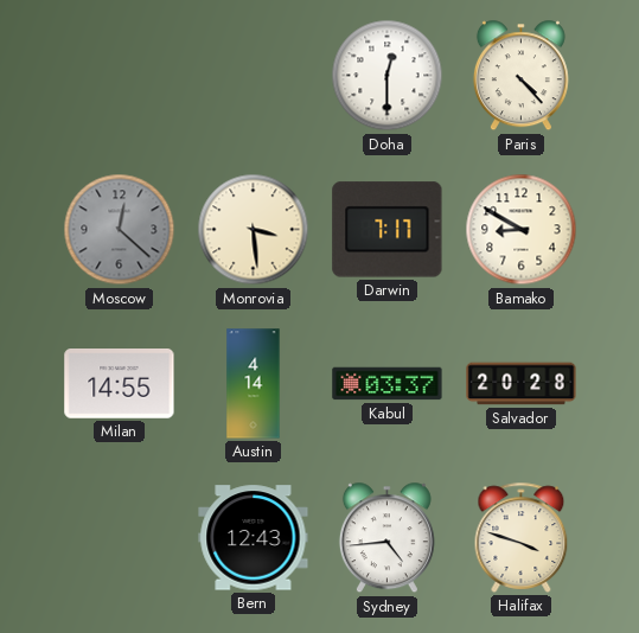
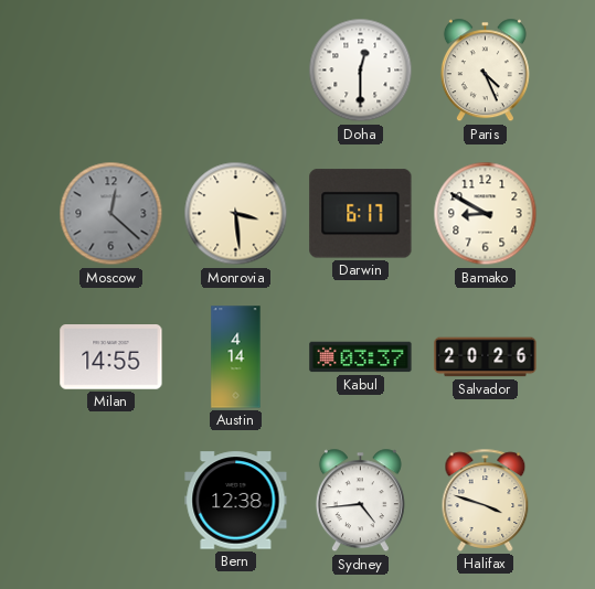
Paris: 4:23 -> 4:26
Darwin: 7:17 -> 6:17
Salvador: 20:28 -> 20:26
Bern: 12:43 -> 12:38
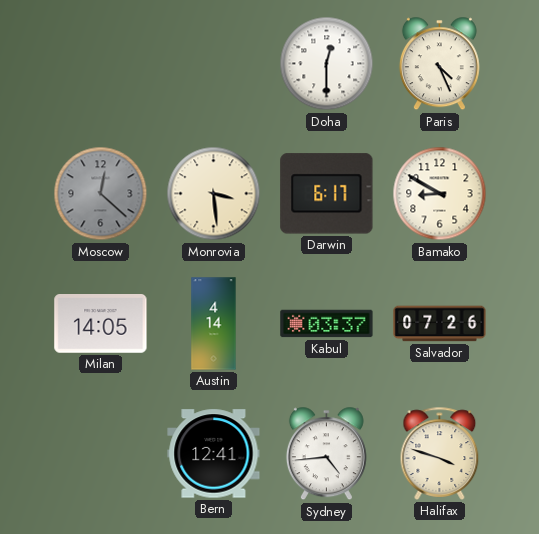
Milan: 14:55 -> 14:05
Salvador: 20:26 -> 07:26
Bern: 12:38 -> 12:41
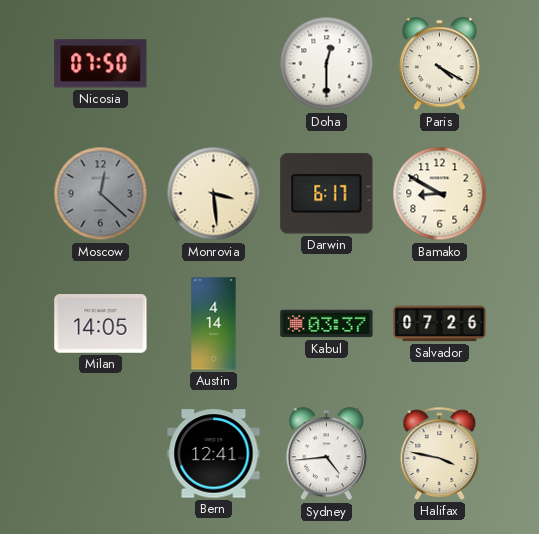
Nicosia: none -> 07:50
Paris: 4:26 -> 4:20
Halifax: 3:48 -> 3:47
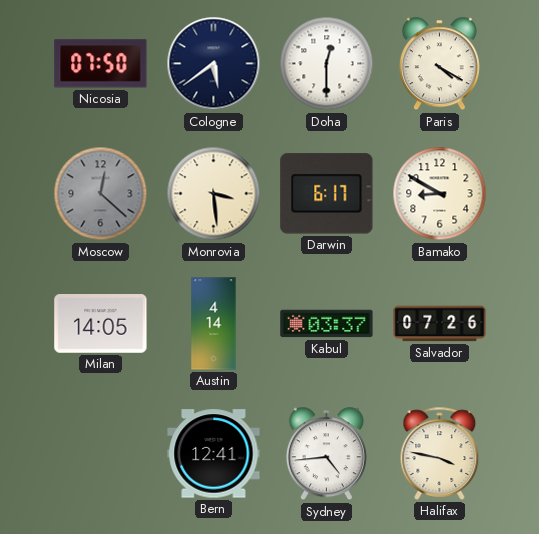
Cologne: none -> 5:39
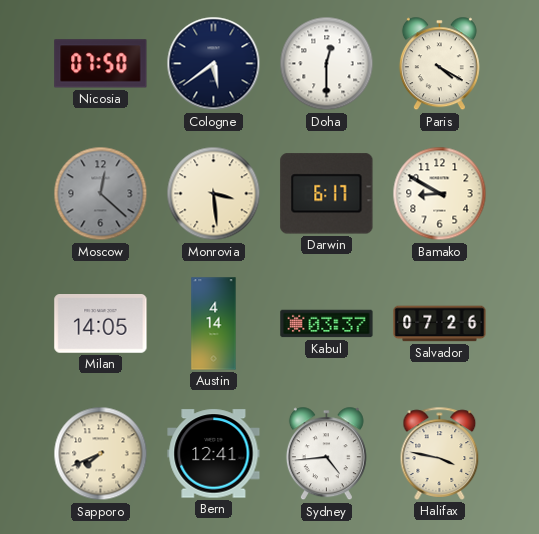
Sapporo: none -> 7:41
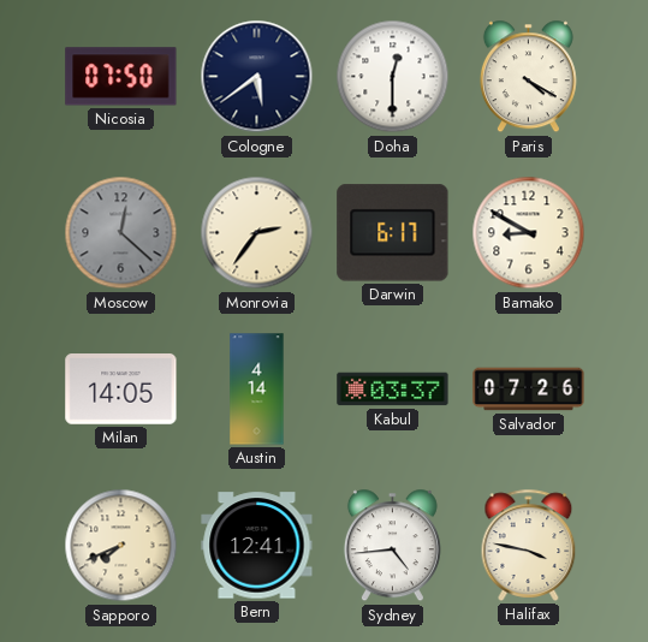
Monrovia: 3:29 -> 2:36
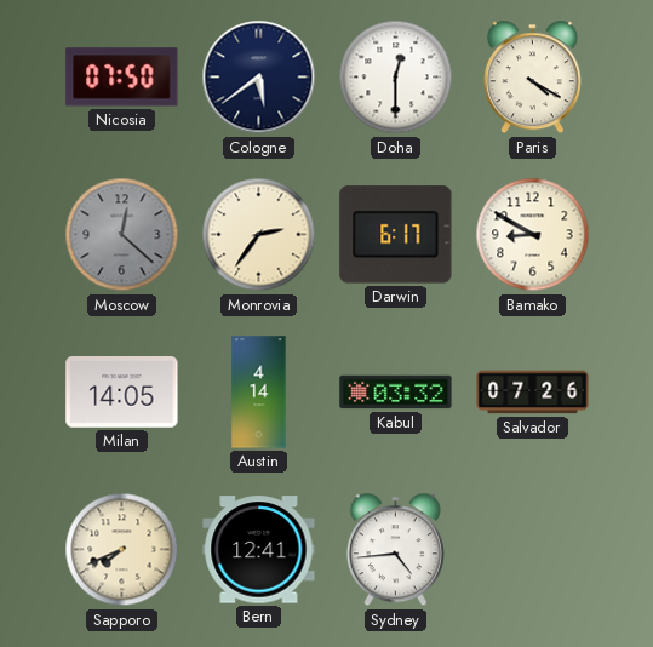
Kabul: 03:37 -> 03:32
Halifax: 3:47 -> none
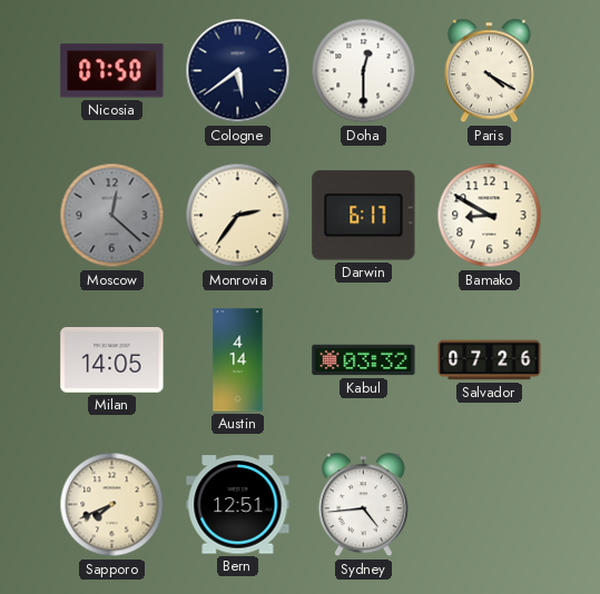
Bern: 12:41 -> 12:51
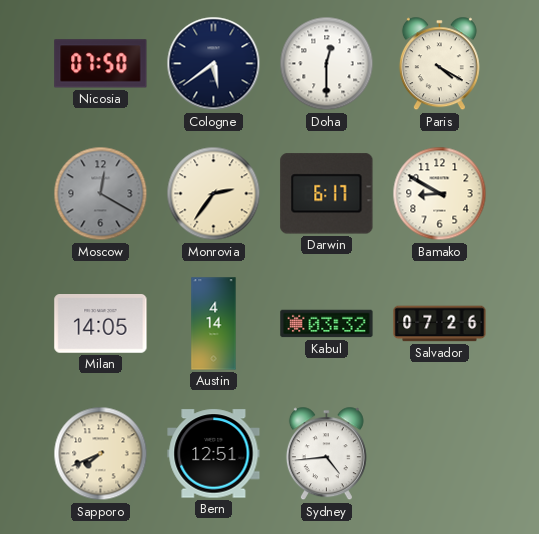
Moscow: 12:22 -> 12:20
